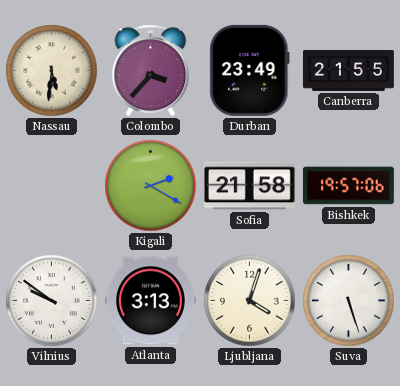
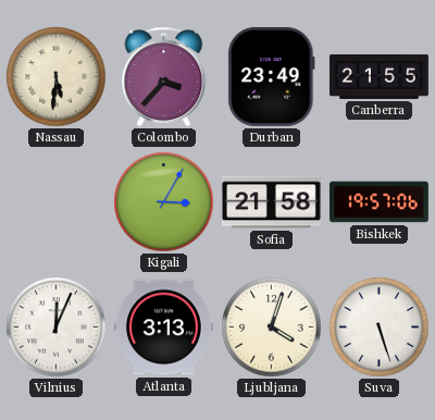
Kigali: 2:20 -> 3:05
Vilnius: 9:51 -> 12:04
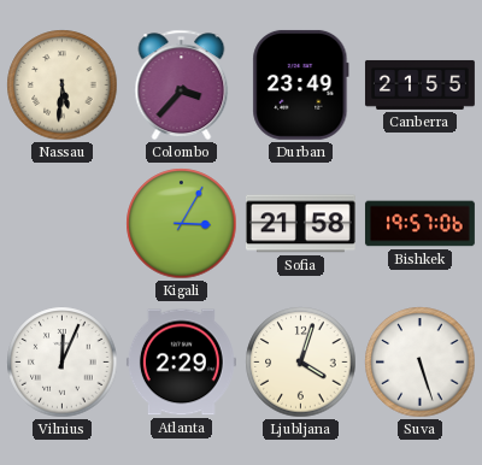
Atlanta: 3:13 -> 2:29
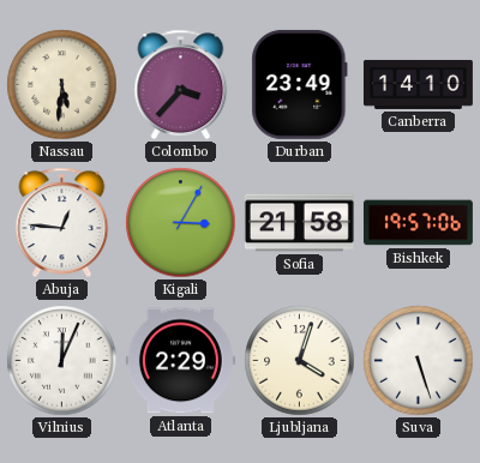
Canberra: 21:55 -> 14:10
Abuja: none -> 12:46
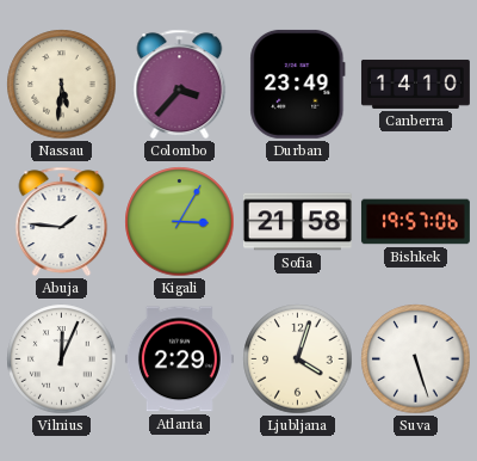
Abuja: 12:46 -> 1:46
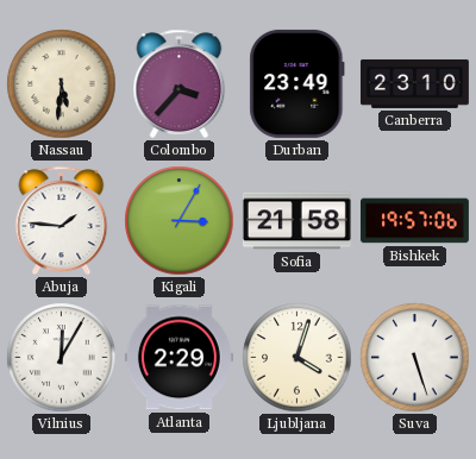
Canberra: 14:10 -> 23:10
Vilnius: 12:04 -> 12:05
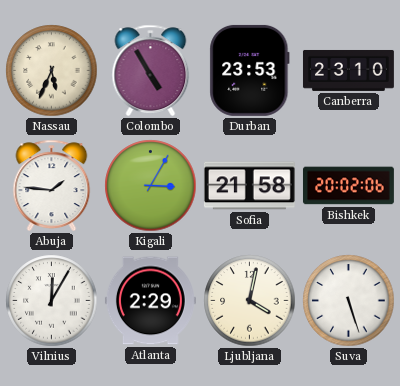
Nassau: 5:31 -> 5:34
Colombo: 3:37 -> 4:55
Durban: 23:49 -> 23:53
Bishkek: 19:57 -> 20:02
Ljubljana: 4:03 -> 4:02
